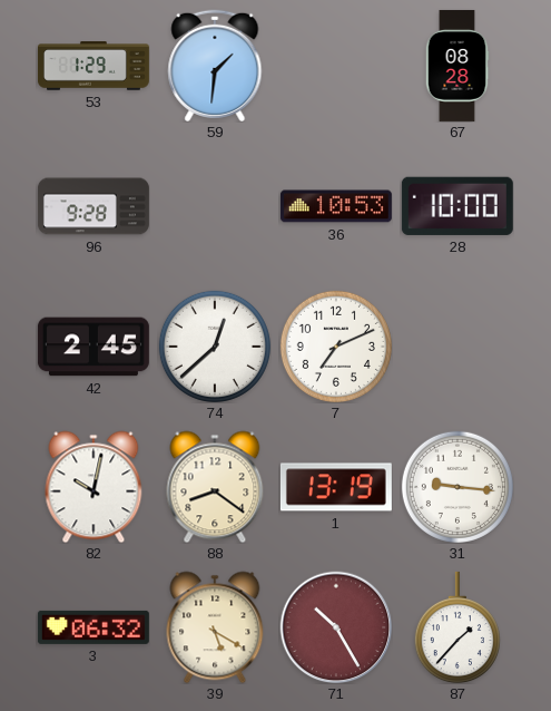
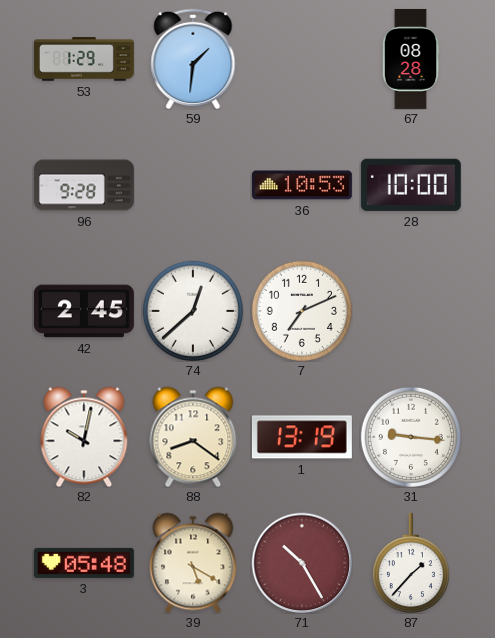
3: 06:32 -> 05:48
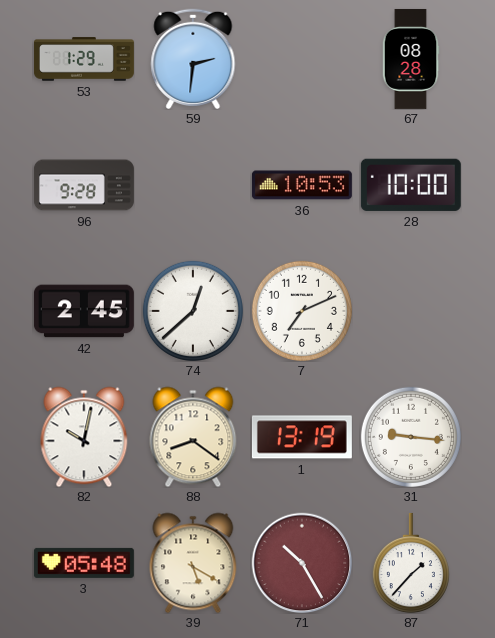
59: 1:31 -> 2:31
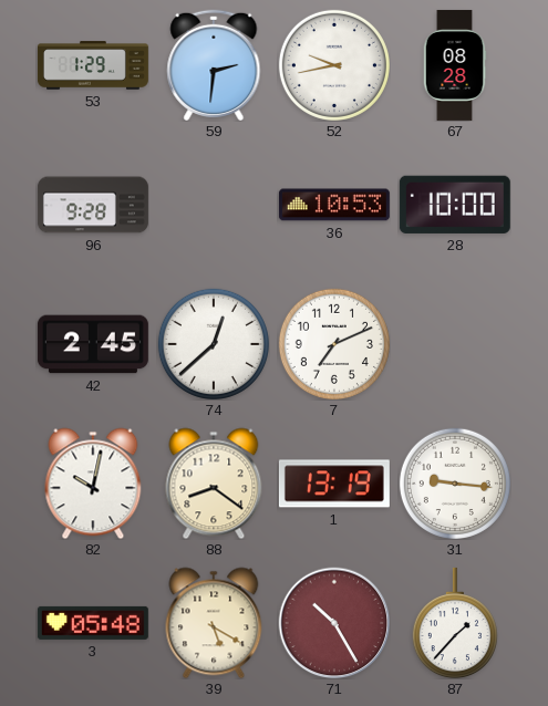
52: none -> 9:43
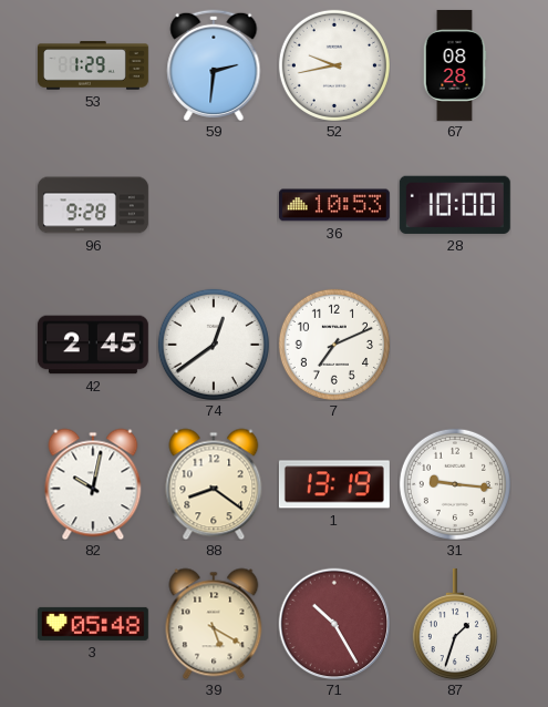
74: 12:38 -> 12:39
87: 1:37 -> 1:33
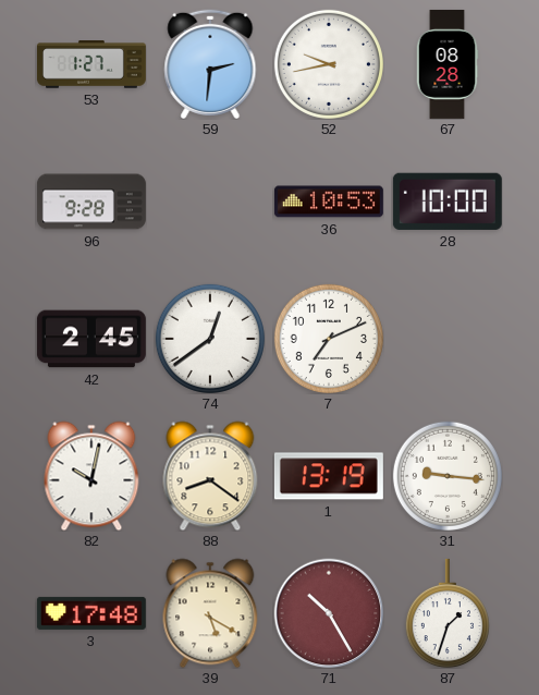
53: 1:29 -> 1:27
3: 05:48 -> 17:48
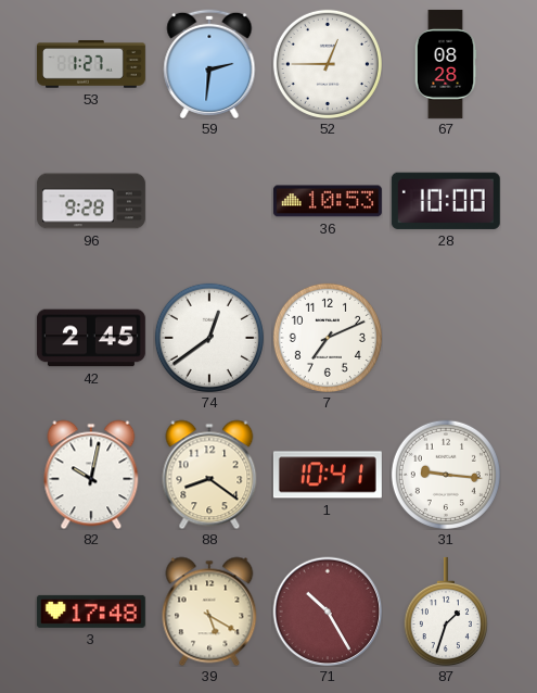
52: 9:43 -> 12:45
1: 13:19 -> 10:41
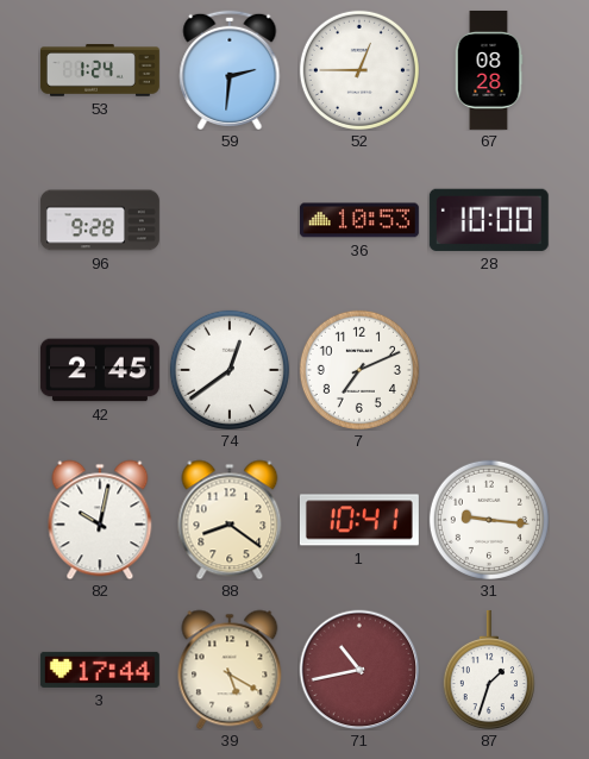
53: 1:27 -> 1:24
3: 17:48 -> 17:44
71: 10:25 -> 10:43
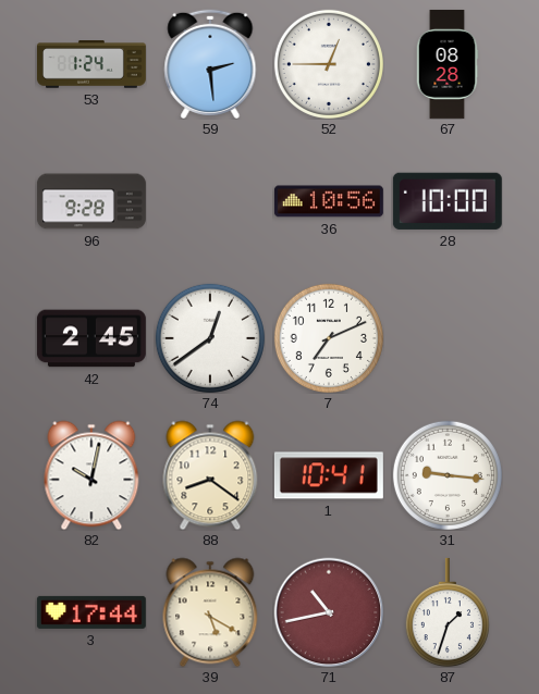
59: 2:31 -> 2:29
36: 10:53 -> 10:56
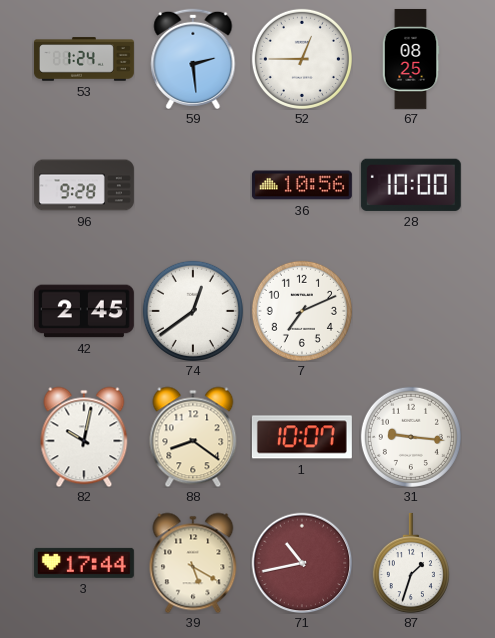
67: 08:28 -> 08:25
1: 10:41 -> 10:07
